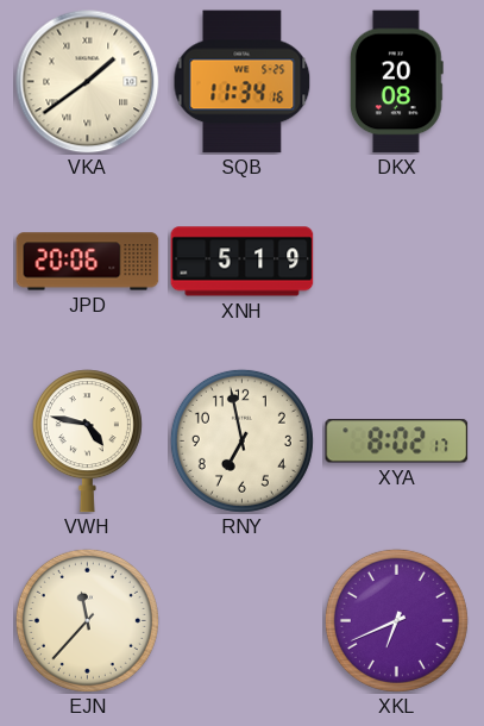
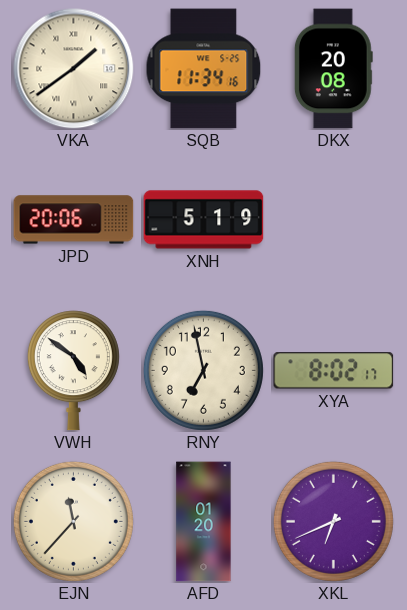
VWH: 4:47 -> 4:51
AFD: none -> 01:20
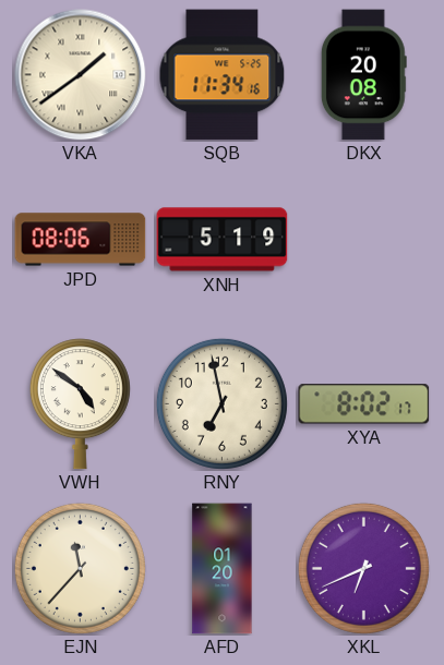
JPD: 20:06 -> 08:06
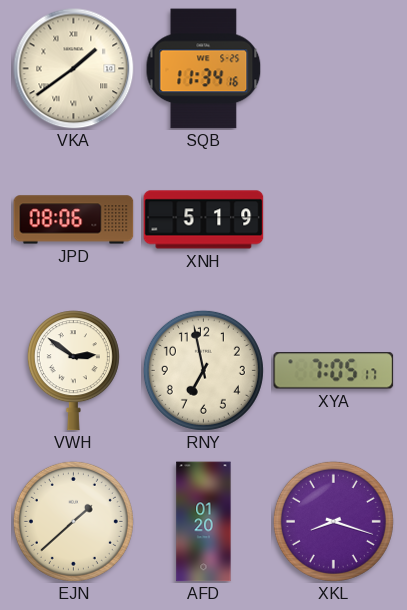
DKX: 20:08 -> none
VWH: 4:51 -> 2:51
XYA: 8:02 -> 7:05
EJN: 11:37 -> 1:38
XKL: 6:41 -> 8:18
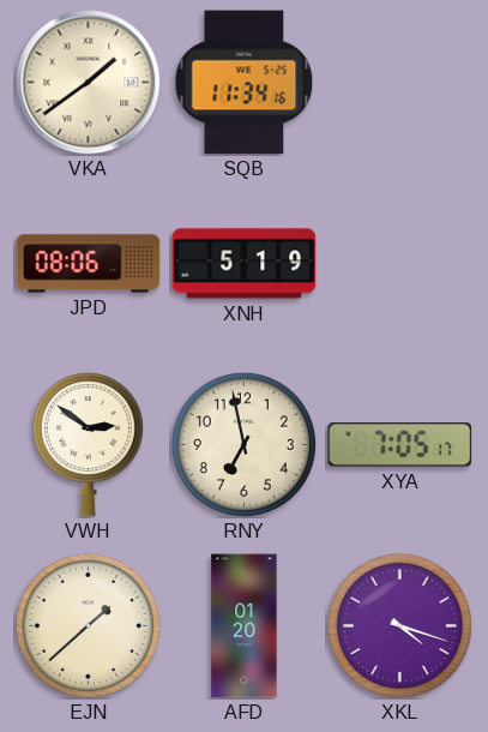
XKL: 8:18 -> 4:18
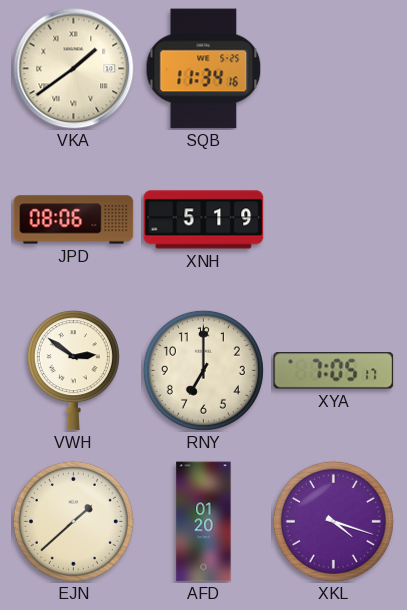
RNY: 6:58 -> 7:00
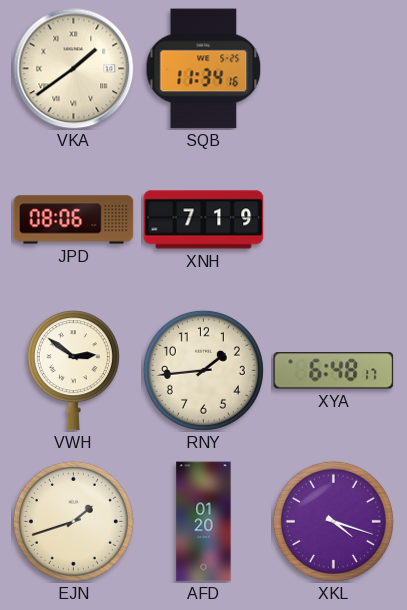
XNH: 5:19 -> 7:19
RNY: 7:00 -> 1:44
XYA: 7:05 -> 6:48
EJN: 1:38 -> 1:42
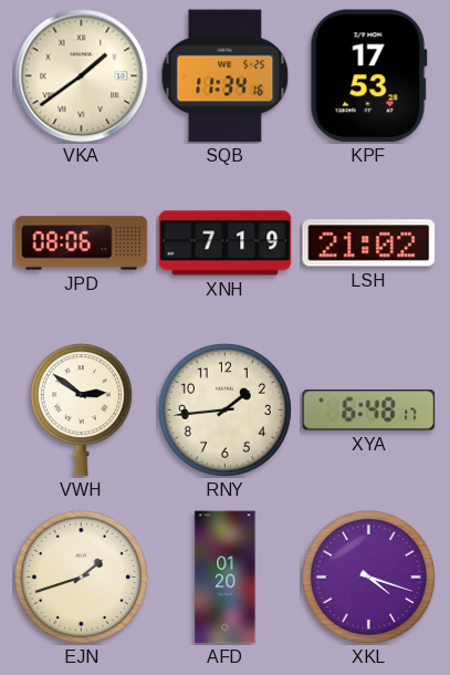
KPF: none -> 17:53
LSH: none -> 21:02
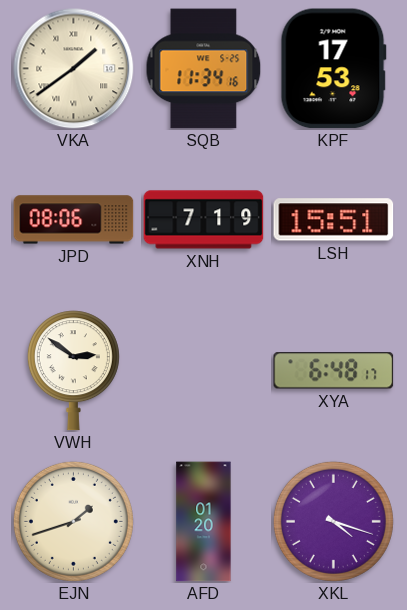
LSH: 21:02 -> 15:51
RNY: 1:44 -> none
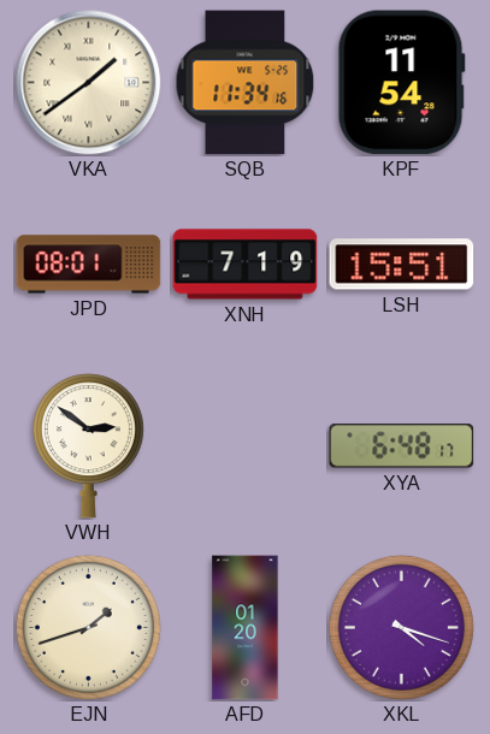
KPF: 17:53 -> 11:54
JPD: 08:06 -> 08:01
